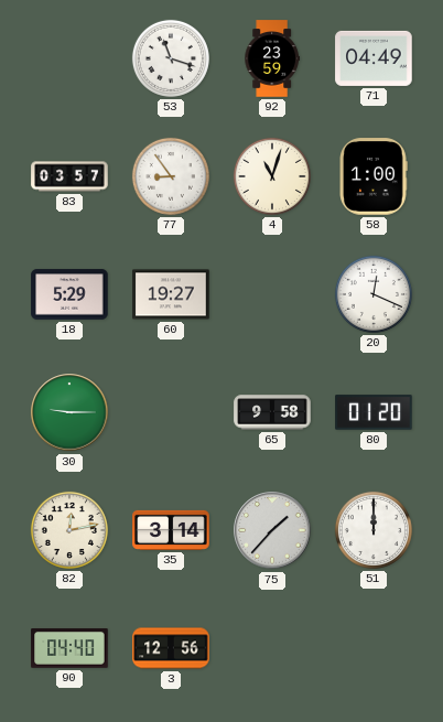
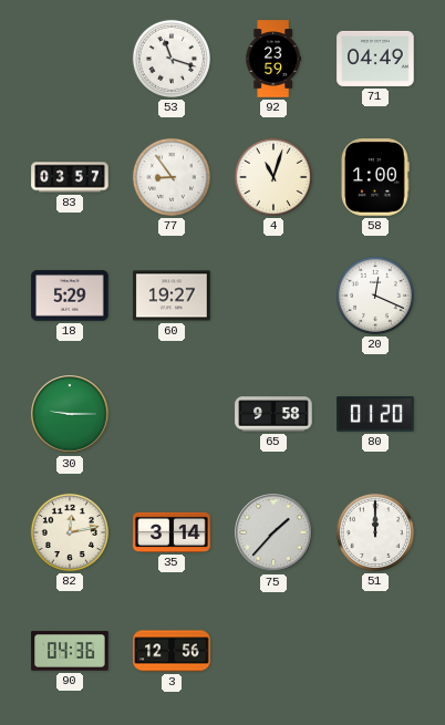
90: 04:40 -> 04:36
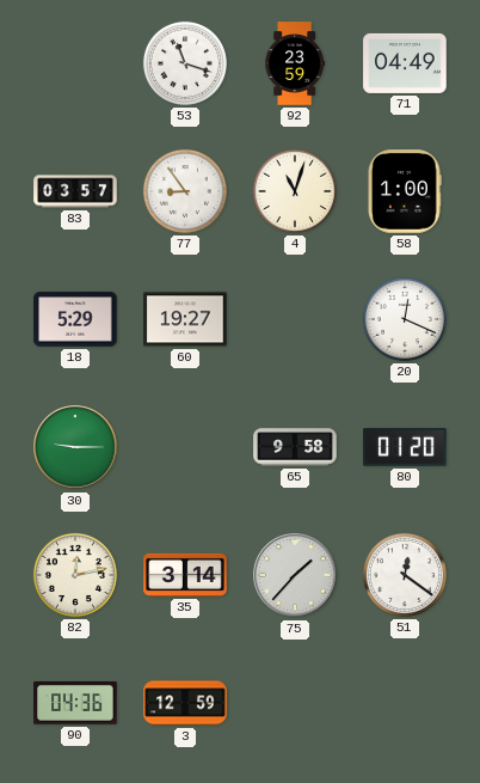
51: 12:00 -> 12:21
3: 12:56 -> 12:59
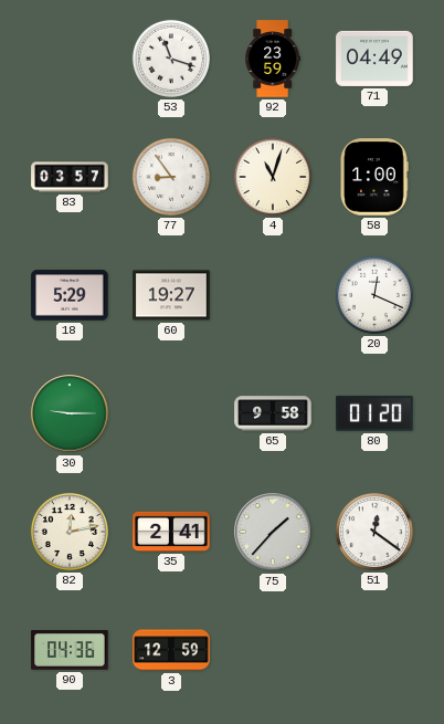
35: 3:14 -> 2:41
